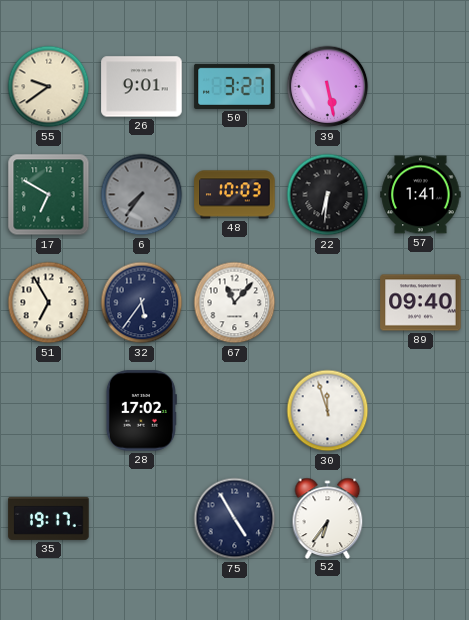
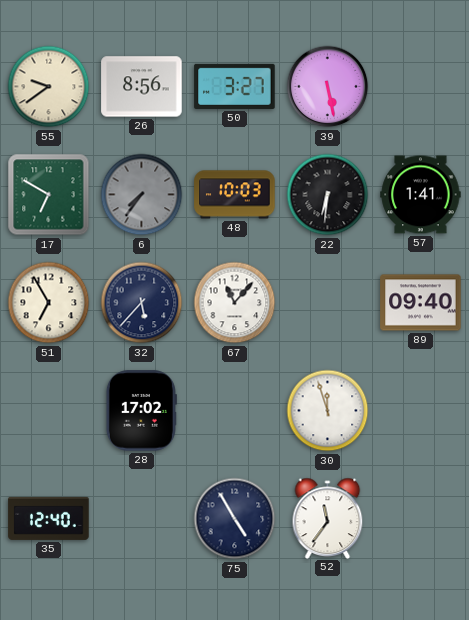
26: 9:01 -> 8:56
32: 5:36 -> 5:37
35: 19:17 -> 12:40
52: 6:36 -> 11:36
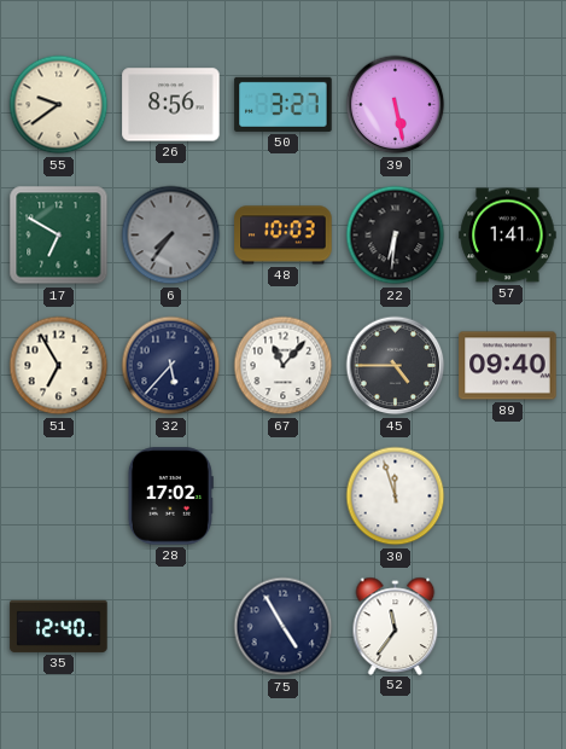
45: none -> 4:45
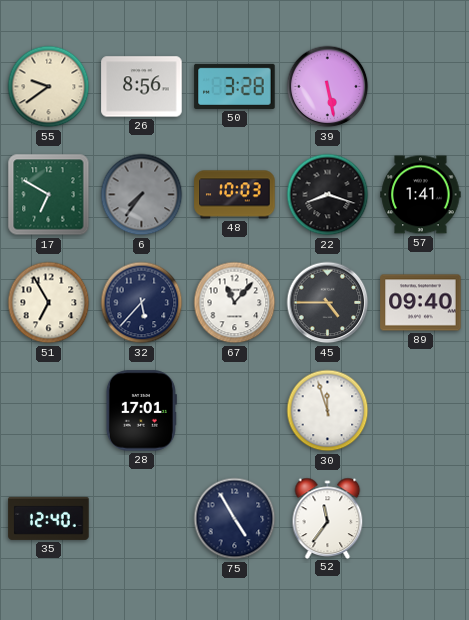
50: 3:27 -> 3:28
22: 6:31 -> 8:18
28: 17:02 -> 17:01
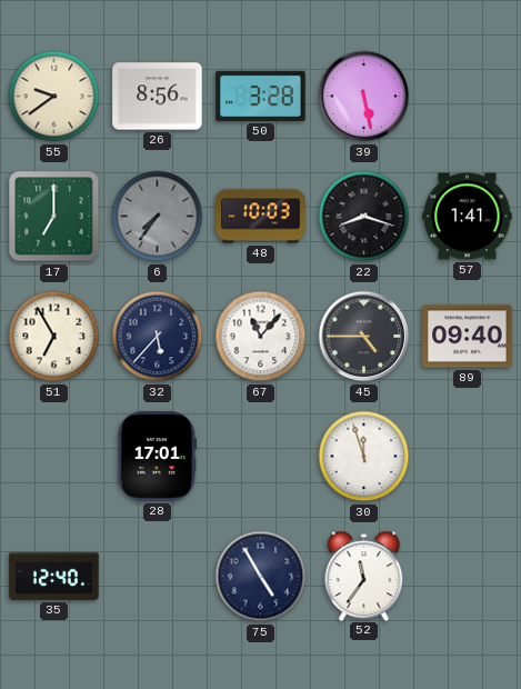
17: 6:50 -> 7:00
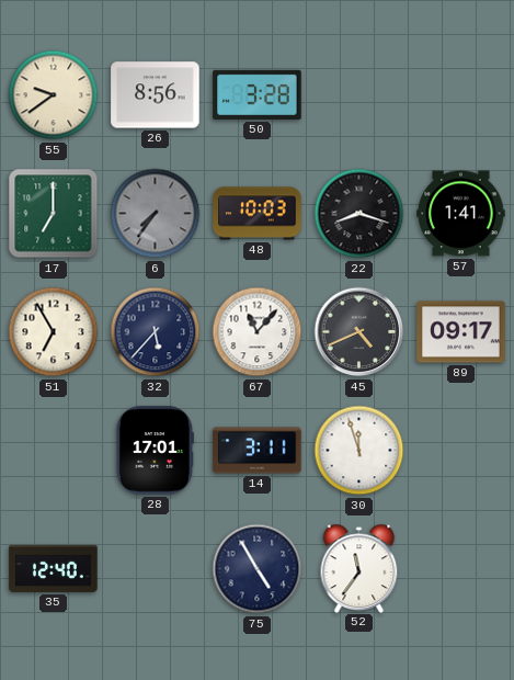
39: 5:28 -> none
45: 4:45 -> 4:41
89: 09:40 -> 09:17
14: none -> 3:11
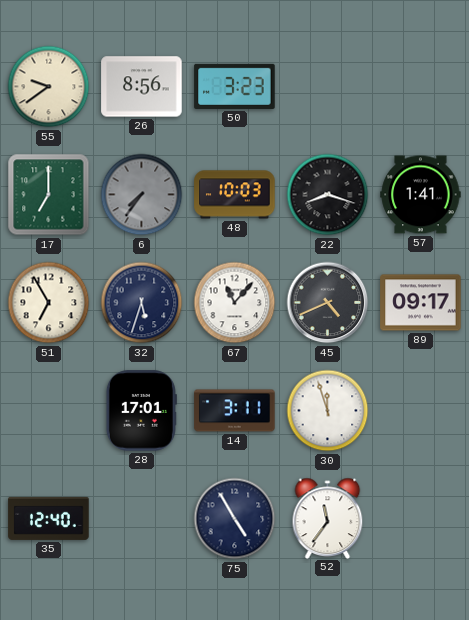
50: 3:28 -> 3:23
32: 5:37 -> 5:33
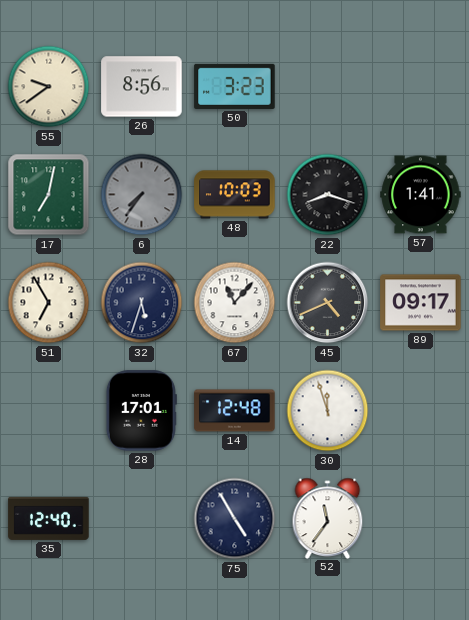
17: 7:00 -> 7:02
14: 3:11 -> 12:48
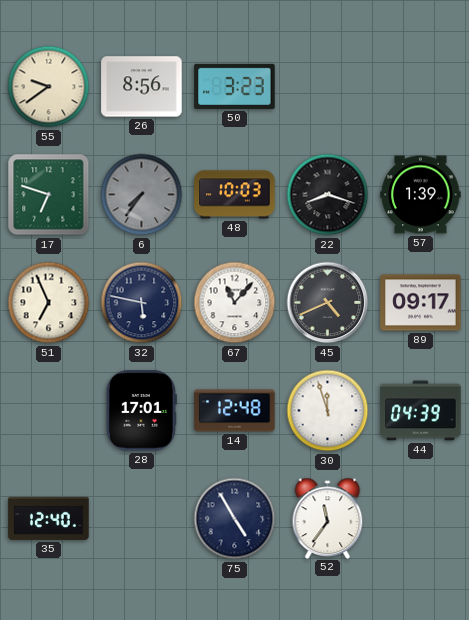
17: 7:02 -> 6:48
57: 1:41 -> 1:39
51: 6:55 -> 6:56
32: 5:33 -> 5:47
44: none -> 04:39
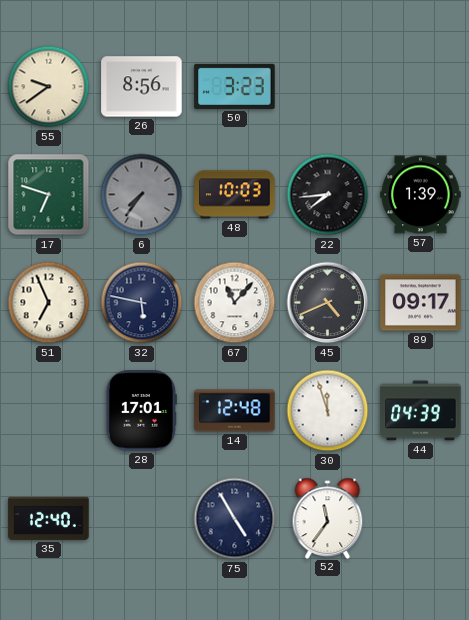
22: 8:18 -> 7:44
